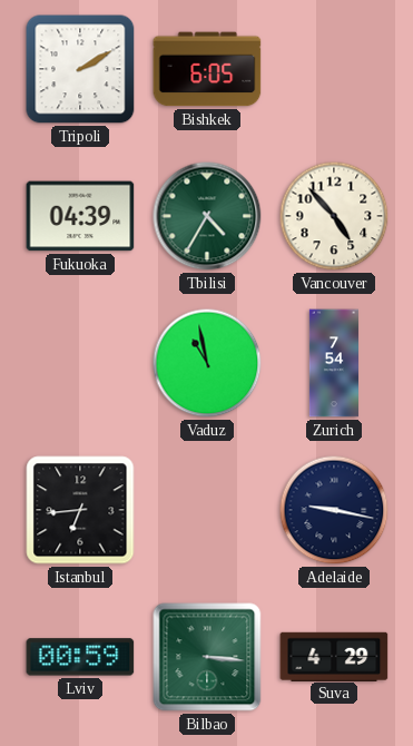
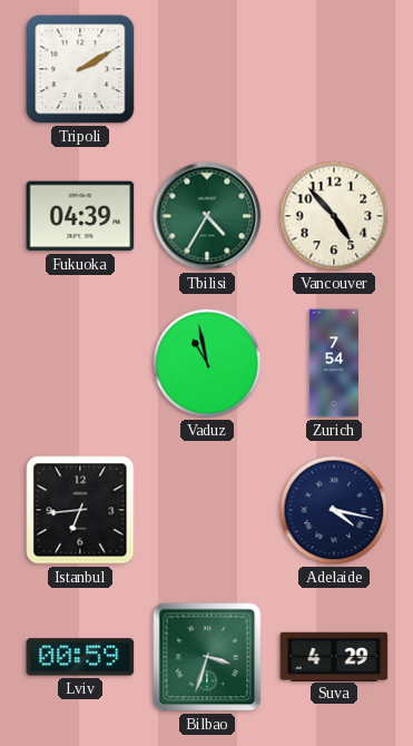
Bishkek: 6:05 -> none
Adelaide: 9:17 -> 4:17
Bilbao: 3:16 -> 3:33
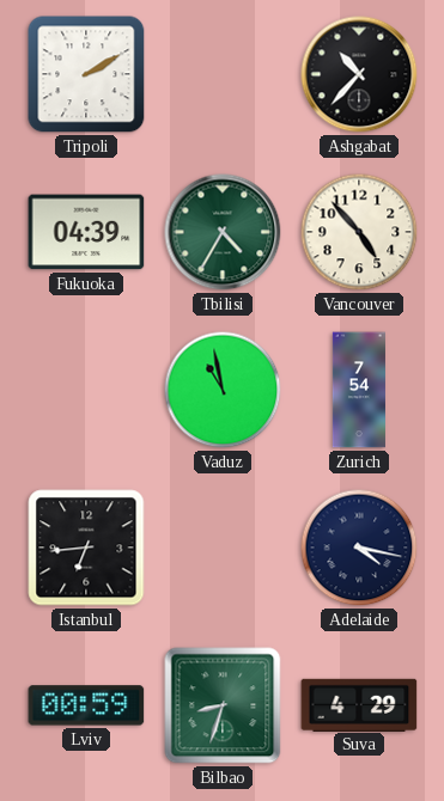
Ashgabat: none -> 10:37
Bilbao: 3:33 -> 8:33
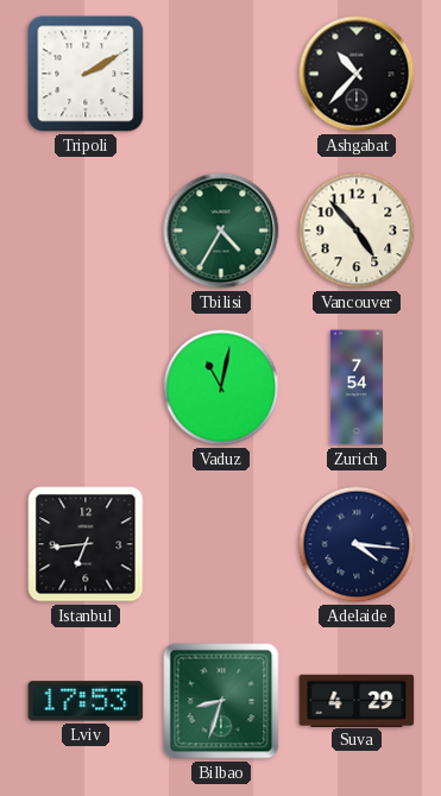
Fukuoka: 04:39 -> none
Vaduz: 10:58 -> 11:02
Adelaide: 4:17 -> 4:16
Lviv: 00:59 -> 17:53
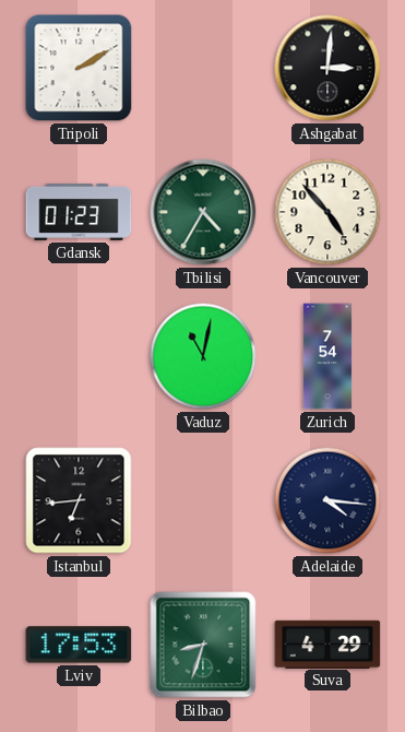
Ashgabat: 10:37 -> 3:01
Gdansk: none -> 01:23
